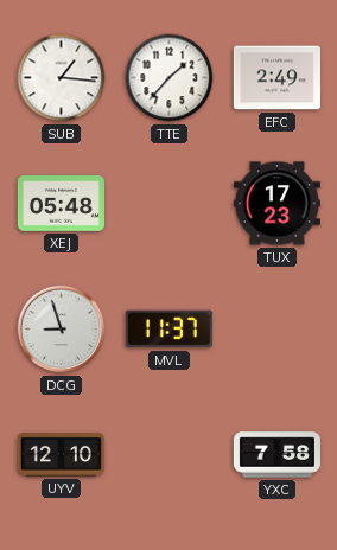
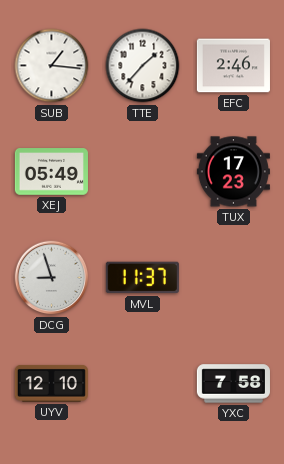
EFC: 2:49 -> 2:46
XEJ: 05:48 -> 05:49
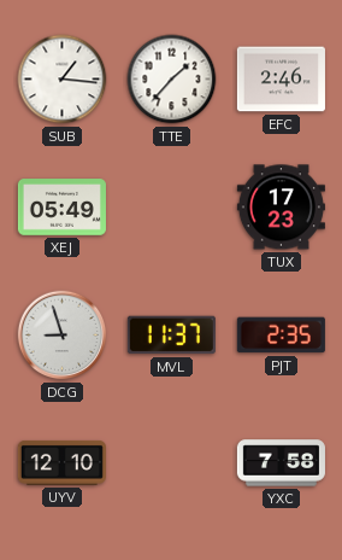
PJT: none -> 2:35
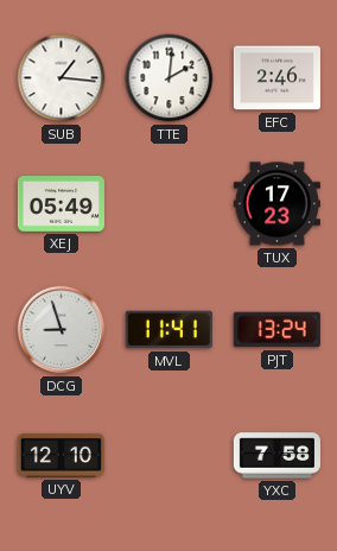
TTE: 1:37 -> 2:01
MVL: 11:37 -> 11:41
PJT: 2:35 -> 13:24
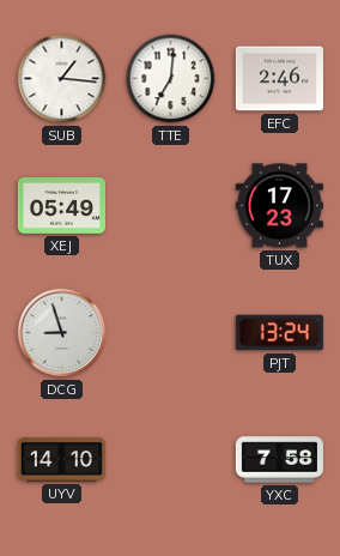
TTE: 2:01 -> 7:01
MVL: 11:41 -> none
UYV: 12:10 -> 14:10
